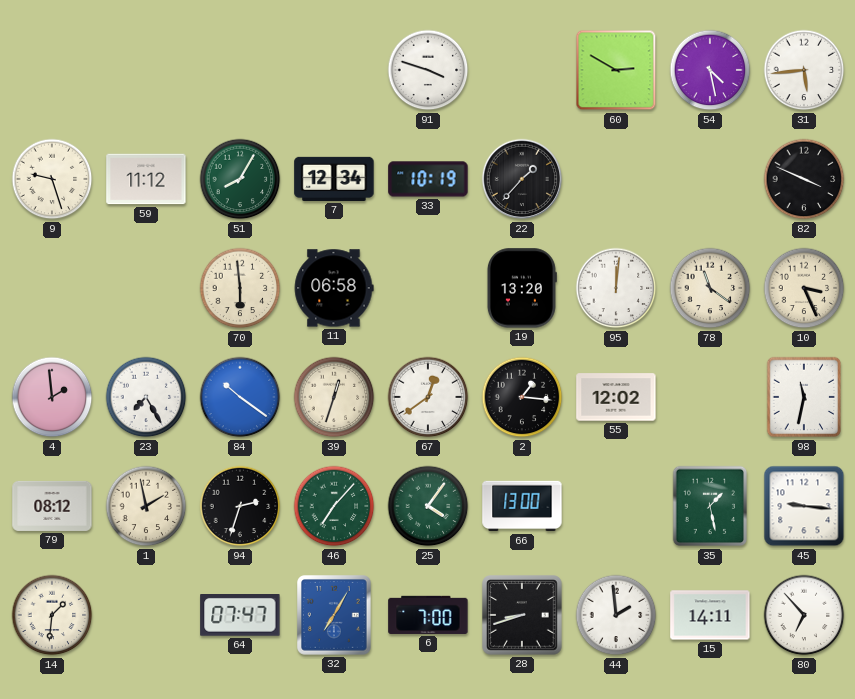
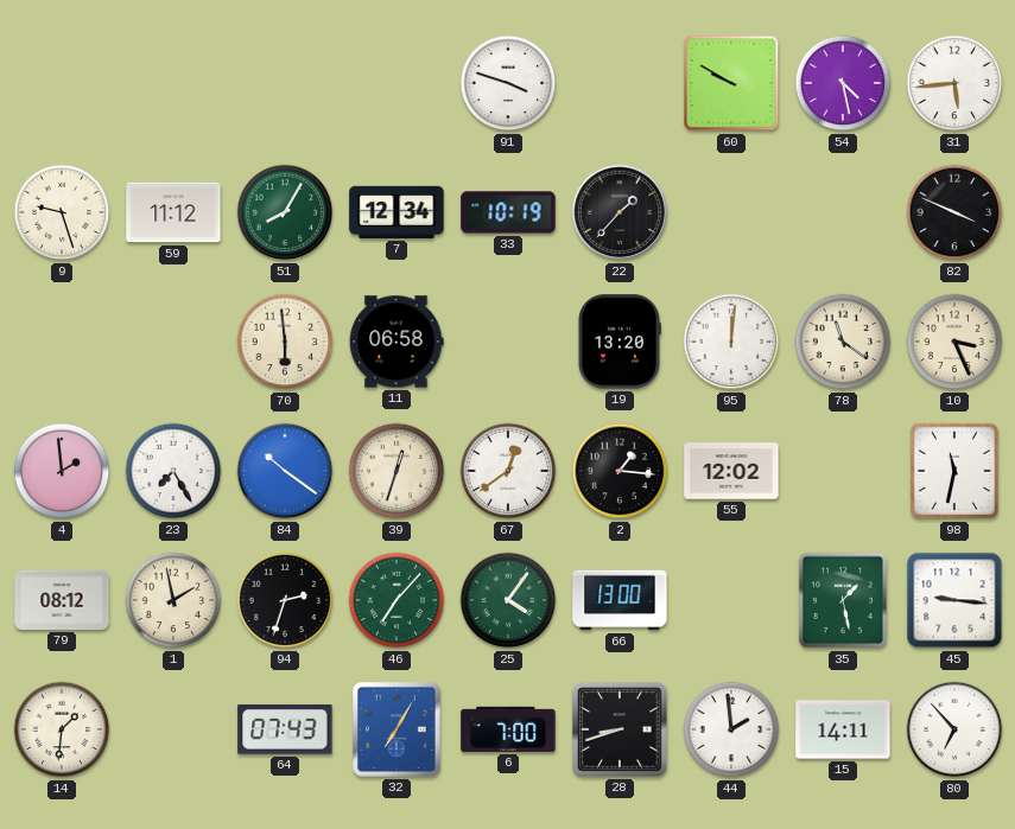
60: 2:50 -> 9:50
64: 07:47 -> 07:43
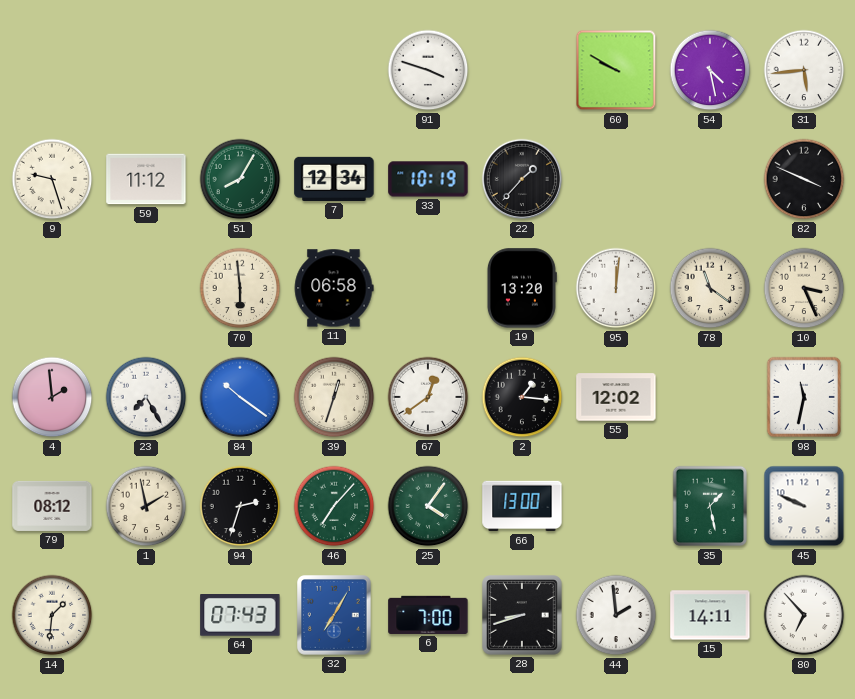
45: 9:16 -> 9:49
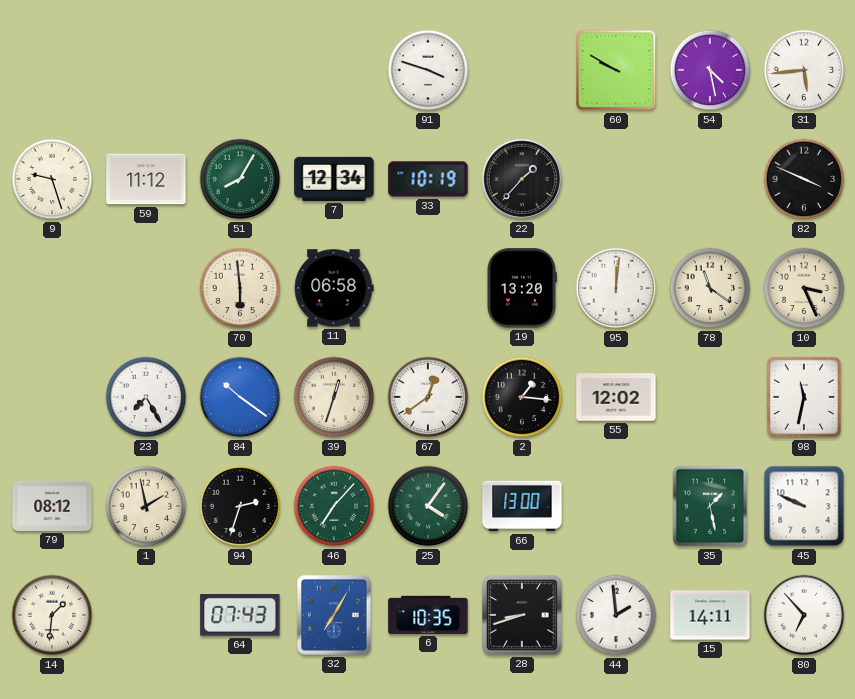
4: 1:59 -> none
6: 7:00 -> 10:35
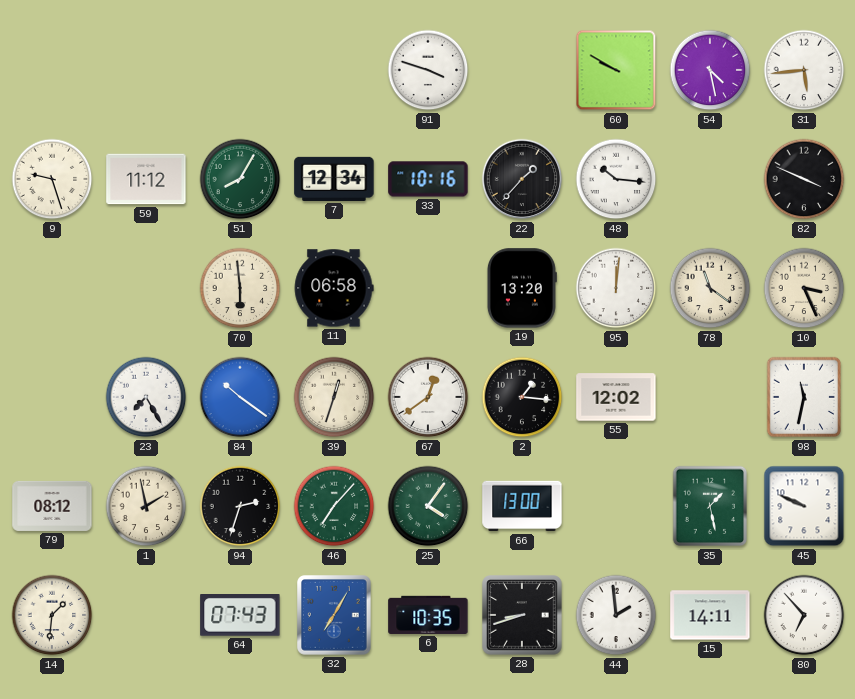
33: 10:19 -> 10:16
48: none -> 10:16
